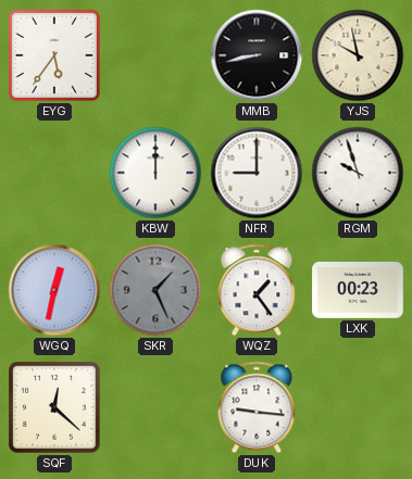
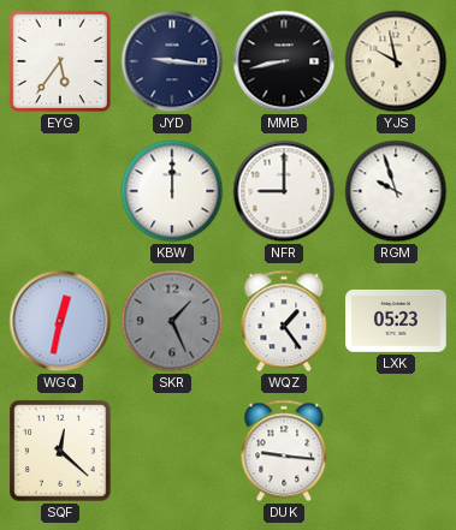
JYD: none -> 9:16
LXK: 00:23 -> 05:23
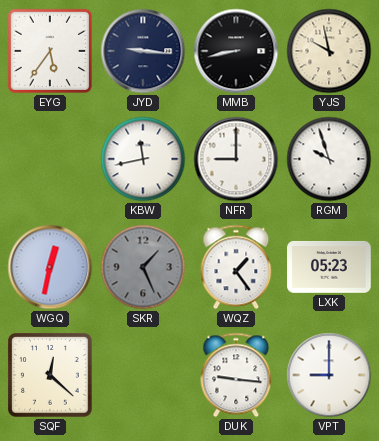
KBW: 12:00 -> 11:43
VPT: none -> 9:00
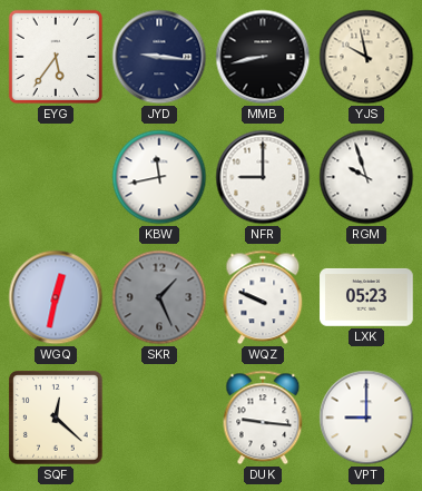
WQZ: 1:24 -> 9:49
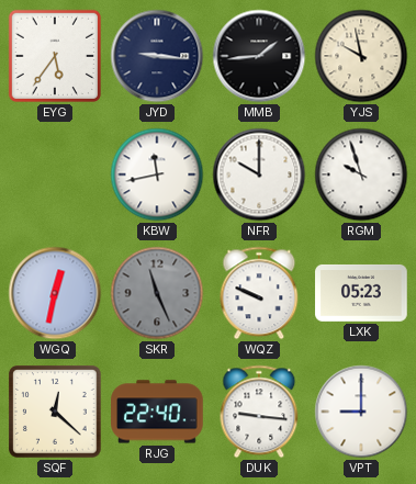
MMB: 8:43 -> 1:44
NFR: 9:00 -> 10:00
SKR: 1:26 -> 11:26
RJG: none -> 22:40
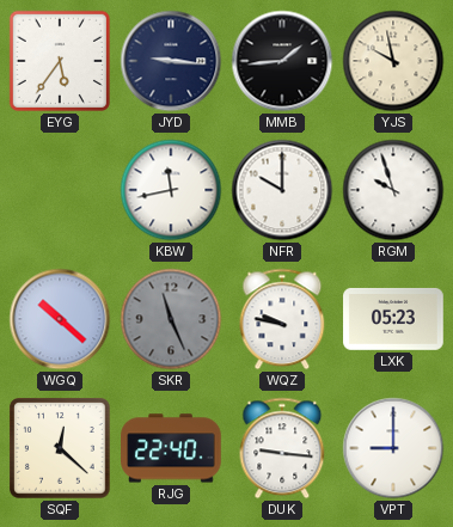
WGQ: 12:32 -> 10:22
WQZ: 9:49 -> 9:47
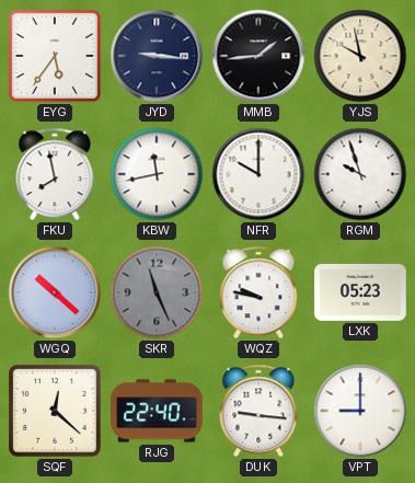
FKU: none -> 7:58
